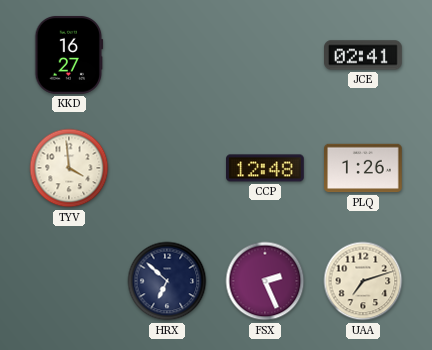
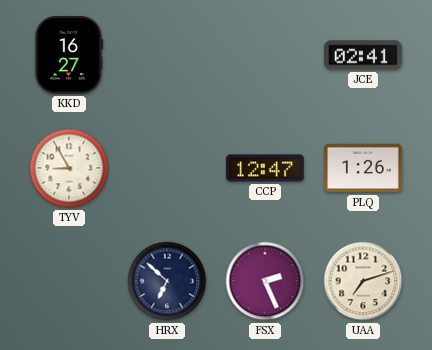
TYV: 3:59 -> 8:55
CCP: 12:48 -> 12:47
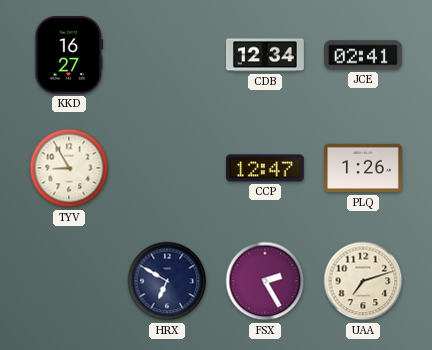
CDB: none -> 12:34
HRX: 6:52 -> 6:50
FSX: 2:26 -> 2:25
